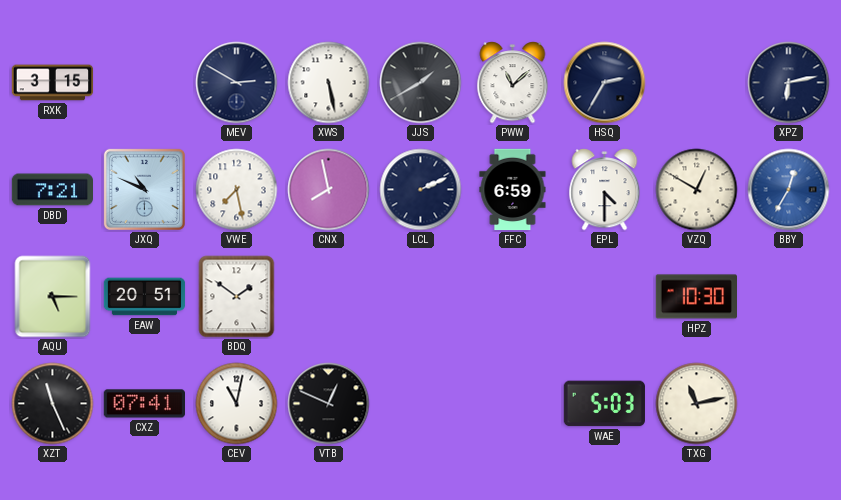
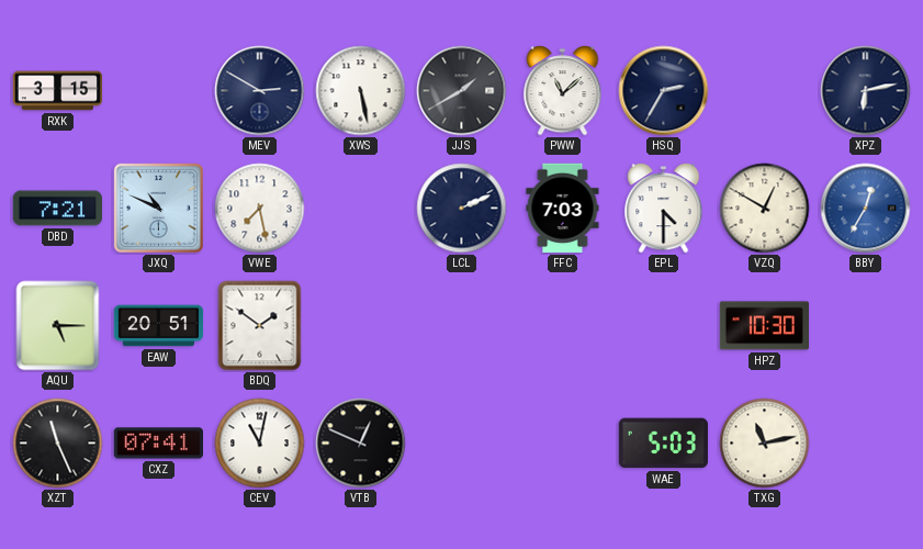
CNX: 7:58 -> none
FFC: 6:59 -> 7:03
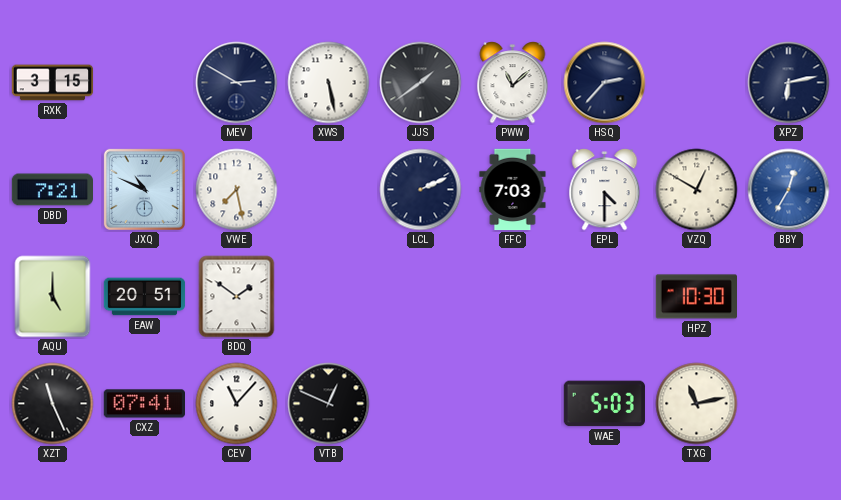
JJS: 1:40 -> 1:39
HSQ: 2:35 -> 2:37
AQU: 5:15 -> 5:00
CEV: 11:02 -> 11:07
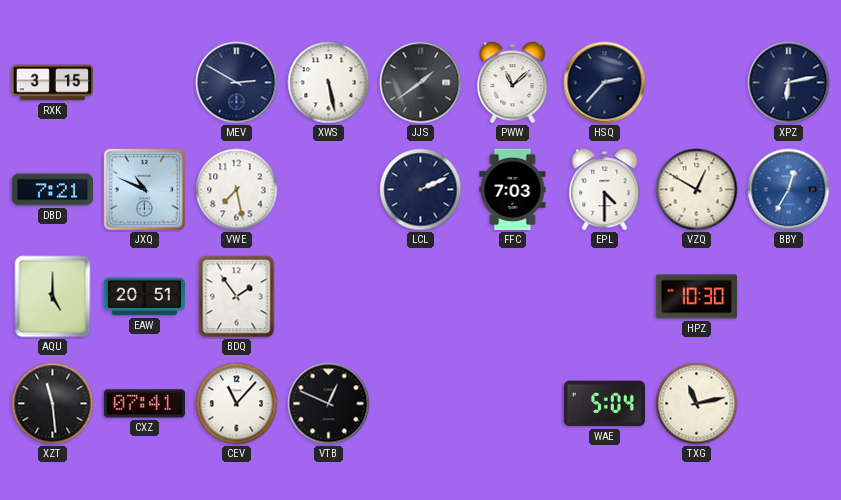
BDQ: 1:51 -> 1:54
XZT: 11:26 -> 11:29
WAE: 5:03 -> 5:04
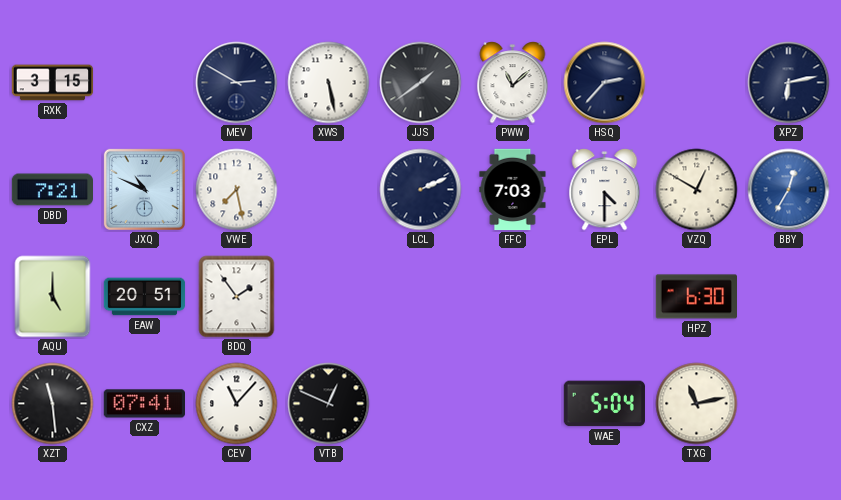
HPZ: 10:30 -> 6:30
